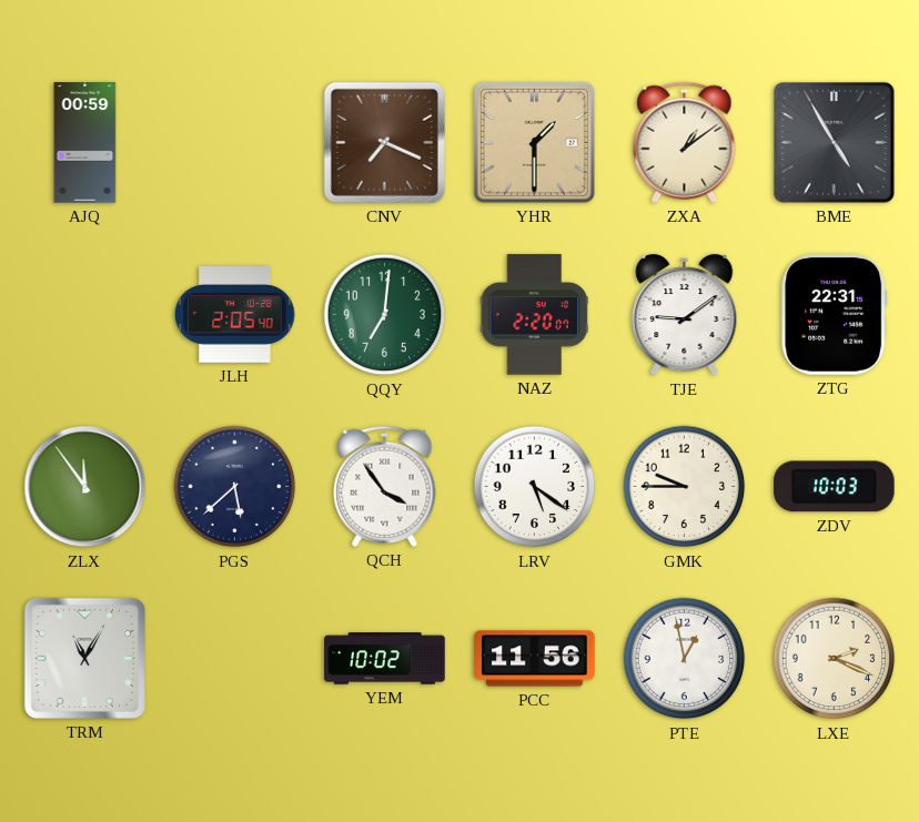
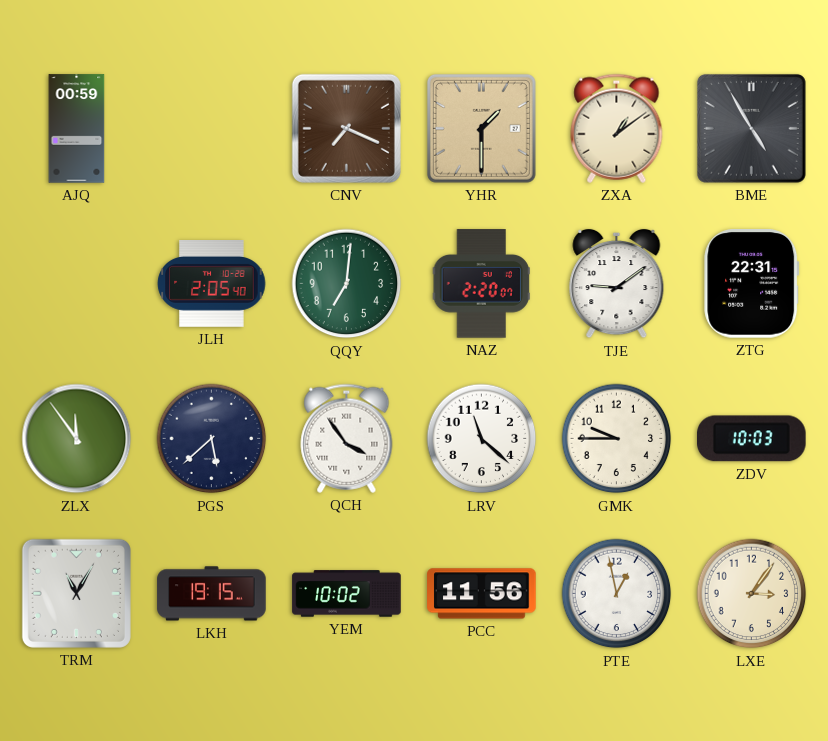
LRV: 5:21 -> 11:22
LKH: none -> 19:15
LXE: 2:19 -> 3:06
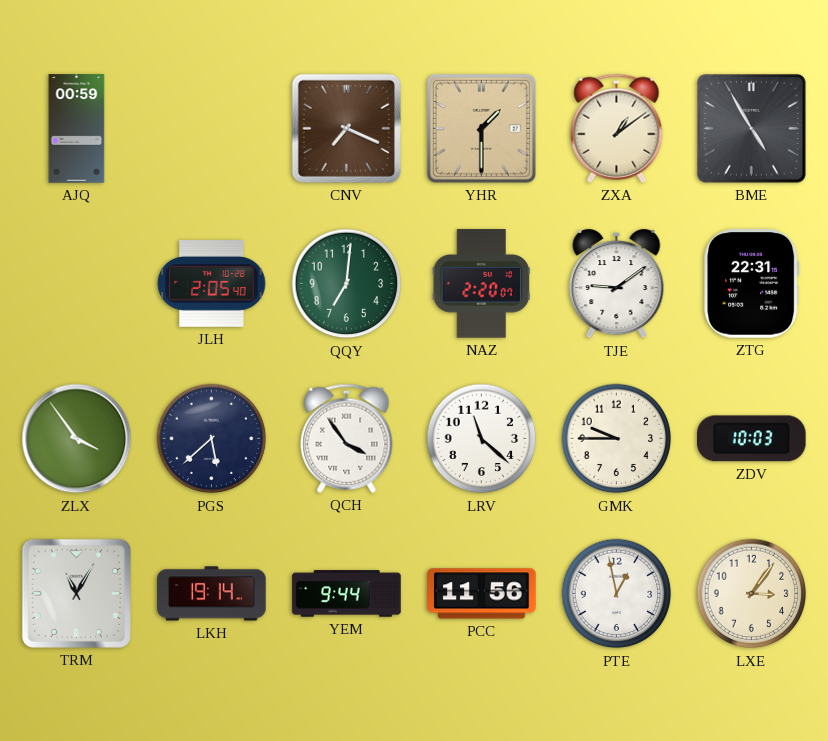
ZLX: 11:54 -> 3:54
LKH: 19:15 -> 19:14
YEM: 10:02 -> 9:44
